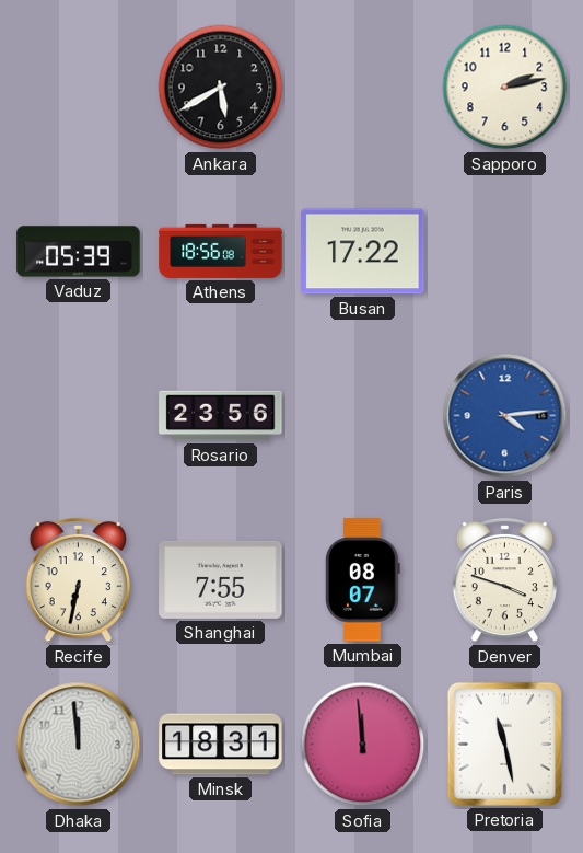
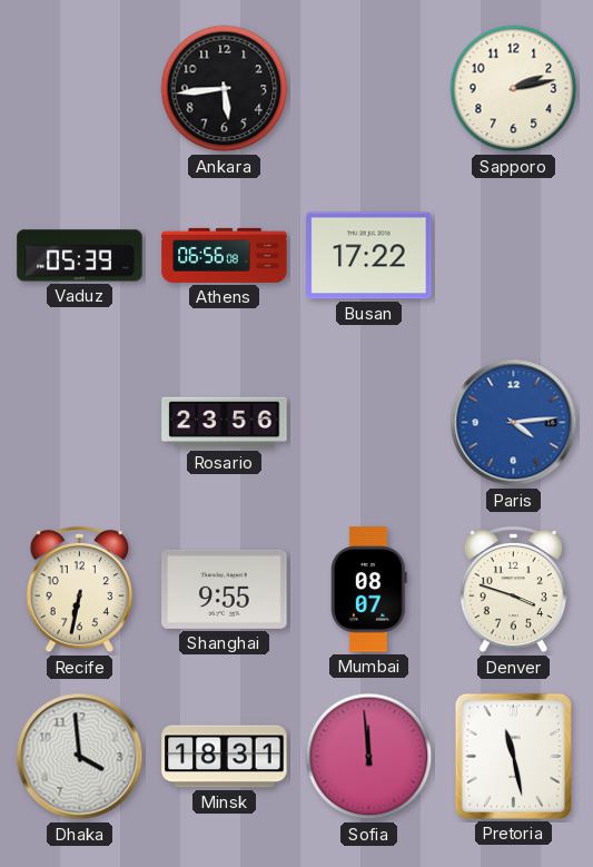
Ankara: 5:40 -> 5:44
Athens: 18:56 -> 06:56
Shanghai: 7:55 -> 9:55
Dhaka: 11:59 -> 3:59
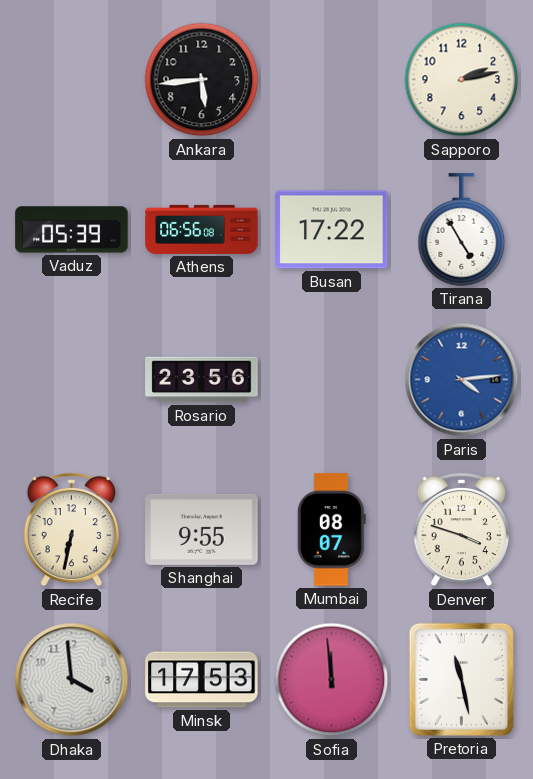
Tirana: none -> 4:55
Minsk: 18:31 -> 17:53
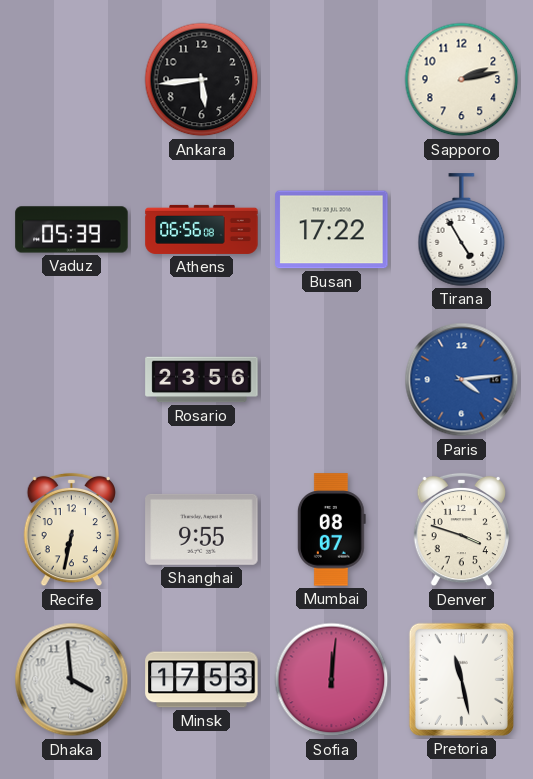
Sofia: 11:59 -> 12:01
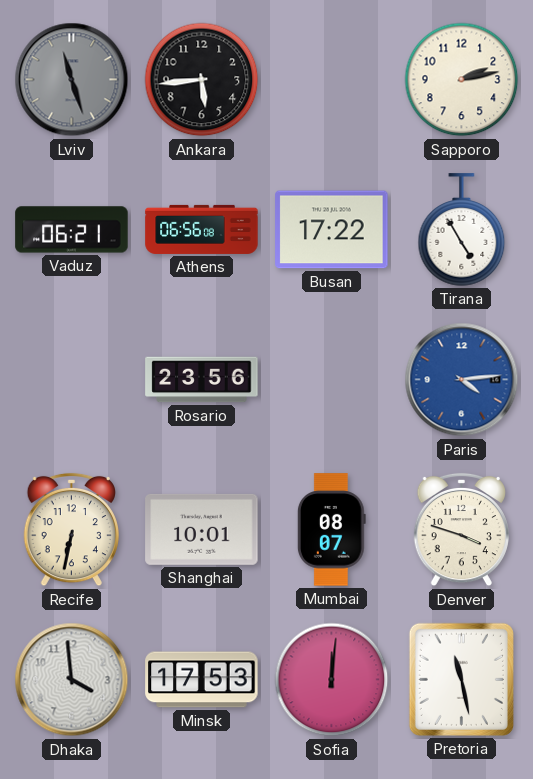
Lviv: none -> 11:27
Vaduz: 05:39 -> 06:21
Shanghai: 9:55 -> 10:01
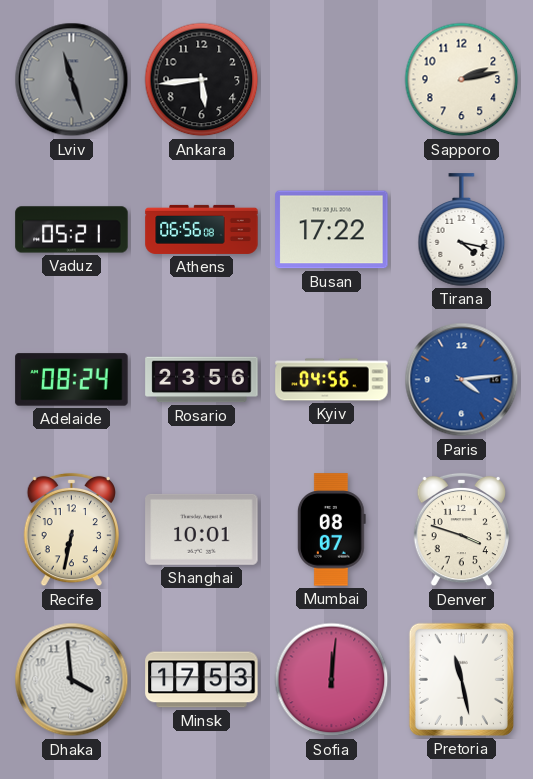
Vaduz: 06:21 -> 05:21
Tirana: 4:55 -> 4:17
Adelaide: none -> 08:24
Kyiv: none -> 04:56
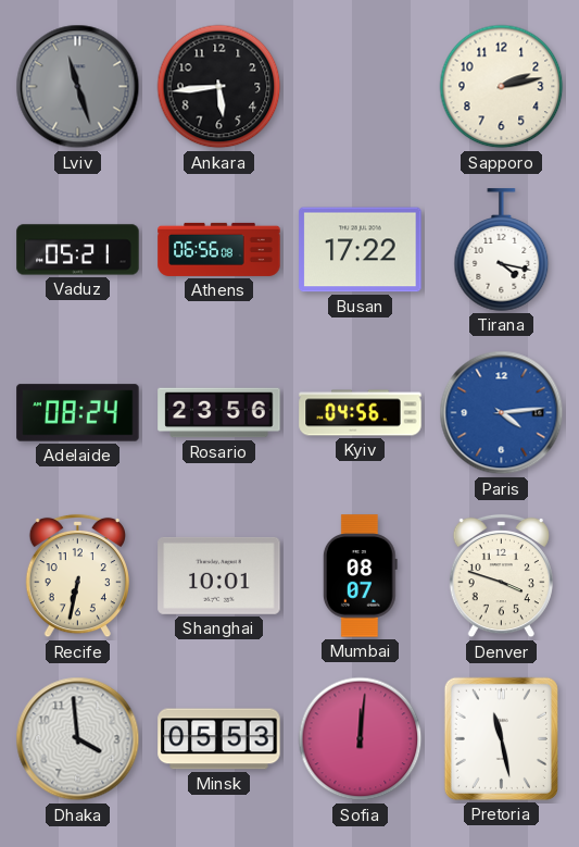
Minsk: 17:53 -> 05:53
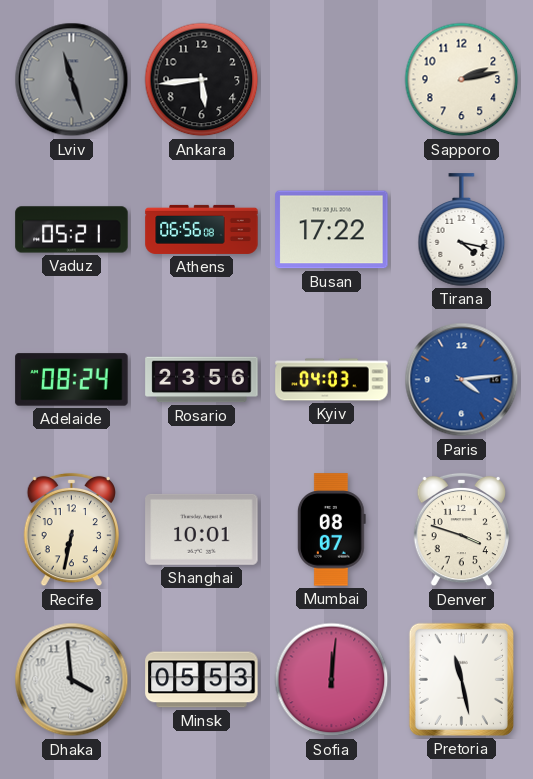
Kyiv: 04:56 -> 04:03
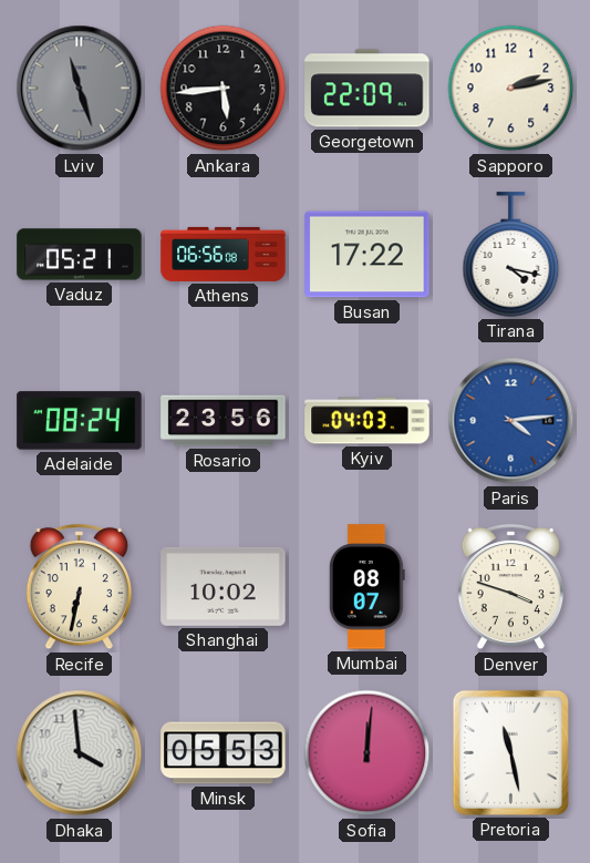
Georgetown: none -> 22:09
Shanghai: 10:01 -> 10:02
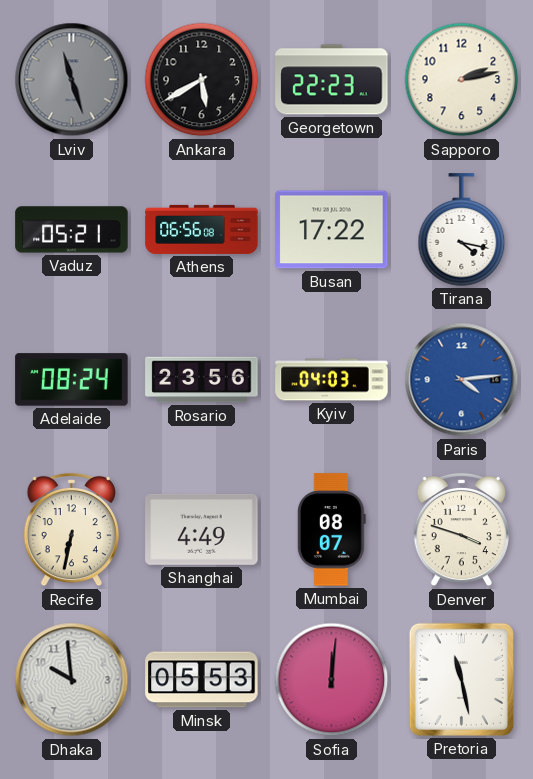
Ankara: 5:44 -> 5:40
Georgetown: 22:09 -> 22:23
Shanghai: 10:02 -> 4:49
Dhaka: 3:59 -> 9:59
